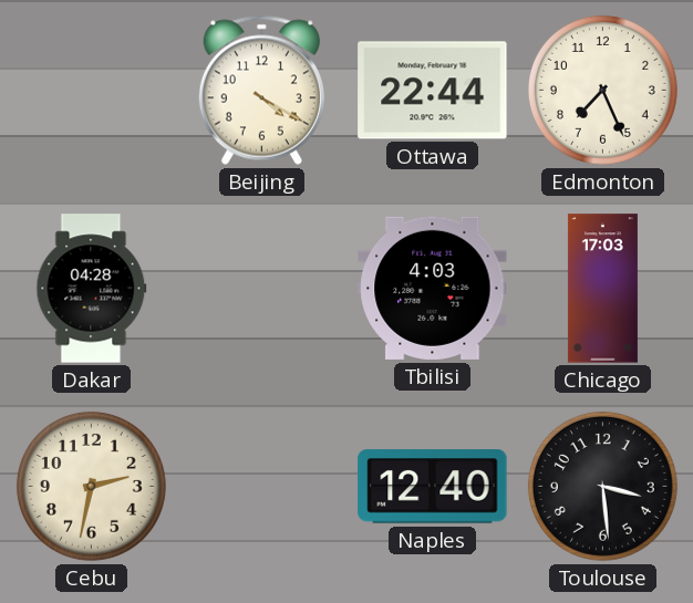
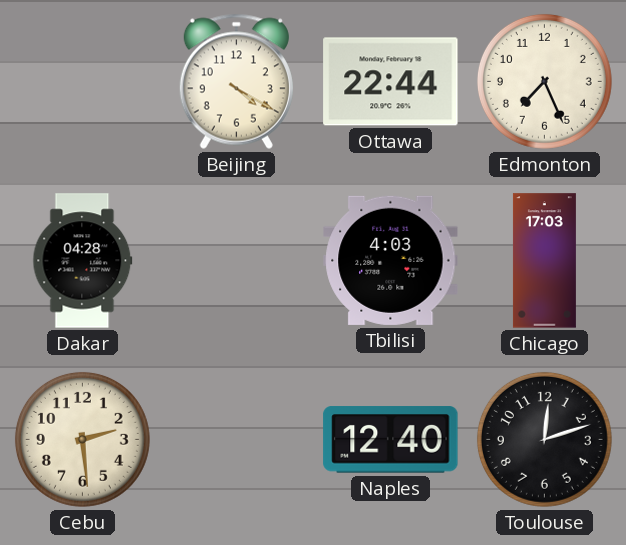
Cebu: 2:32 -> 2:29
Toulouse: 3:29 -> 12:12
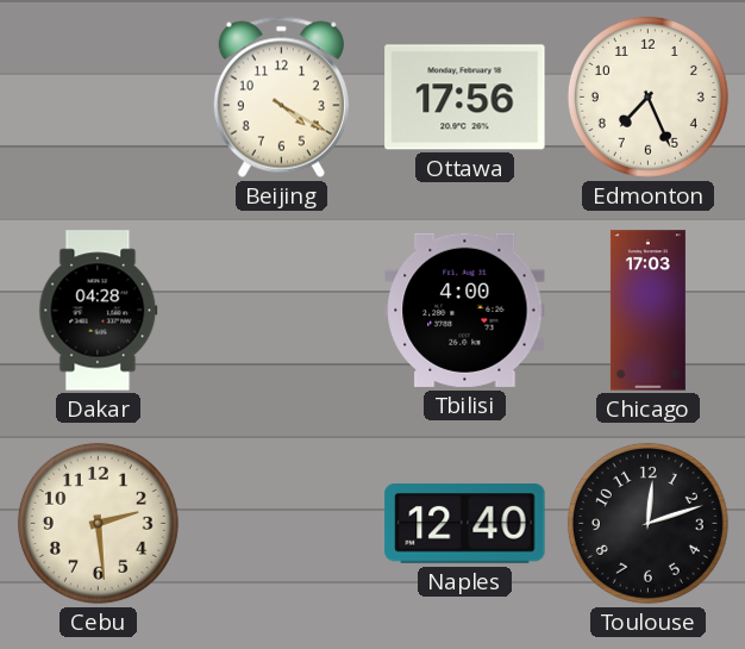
Ottawa: 22:44 -> 17:56
Tbilisi: 4:03 -> 4:00
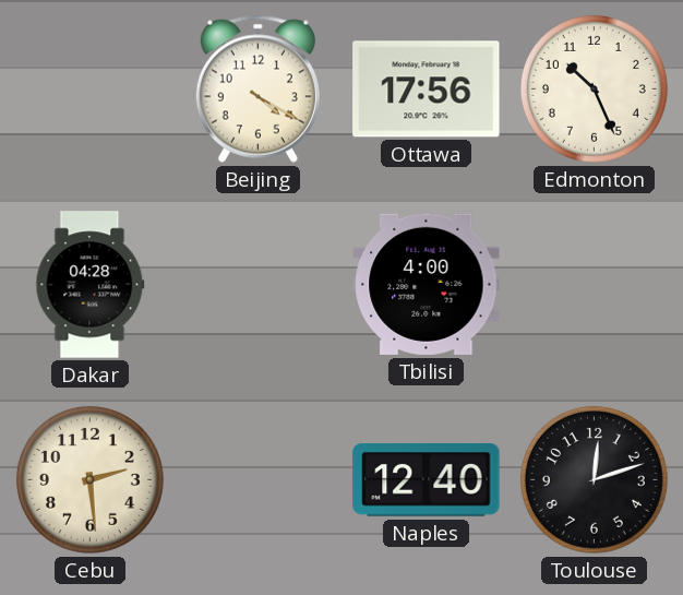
Edmonton: 7:26 -> 10:26
Chicago: 17:03 -> none
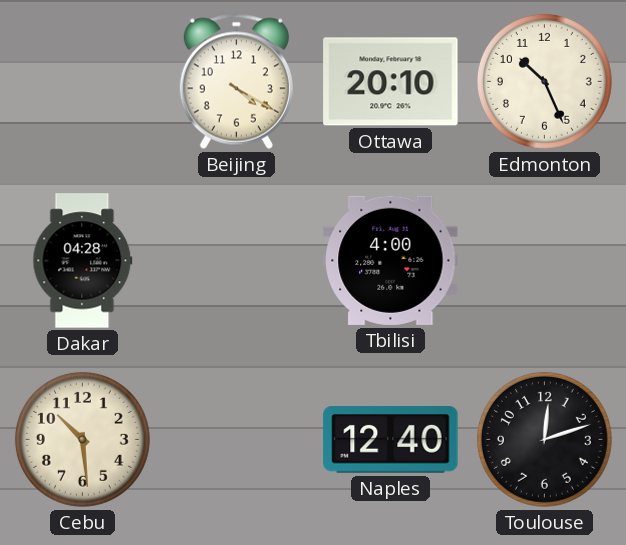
Ottawa: 17:56 -> 20:10
Cebu: 2:29 -> 10:29
